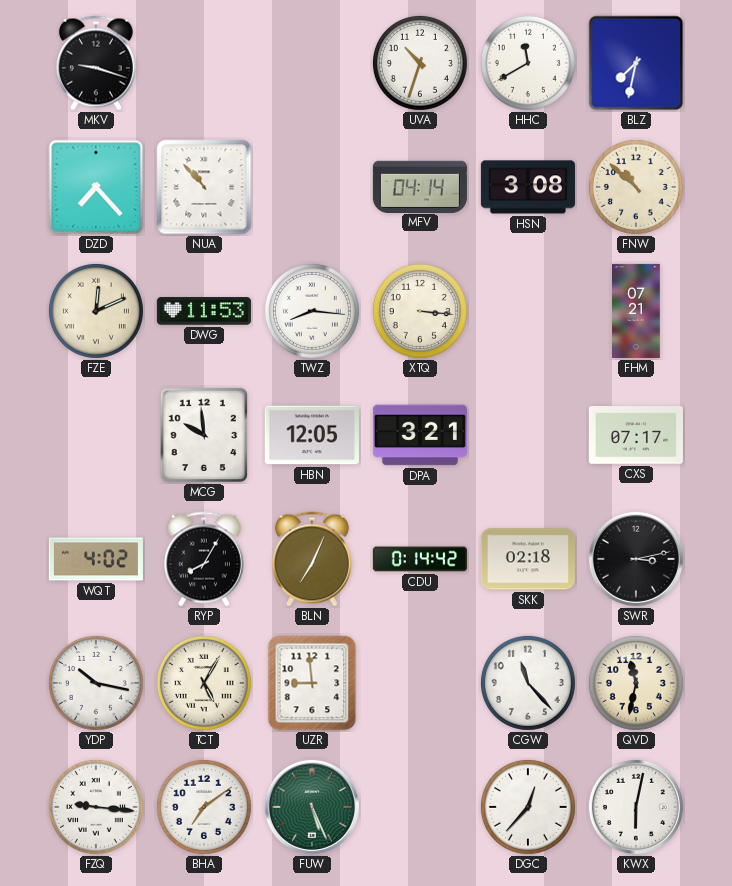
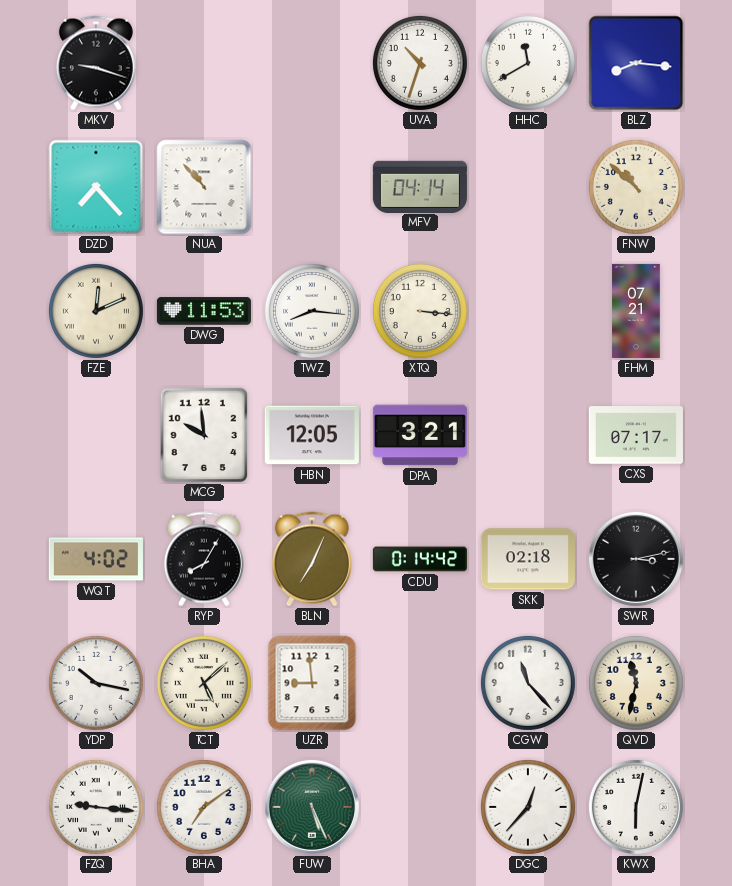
BLZ: 7:32 -> 8:16
HSN: 3:08 -> none
TCT: 5:05 -> 5:08
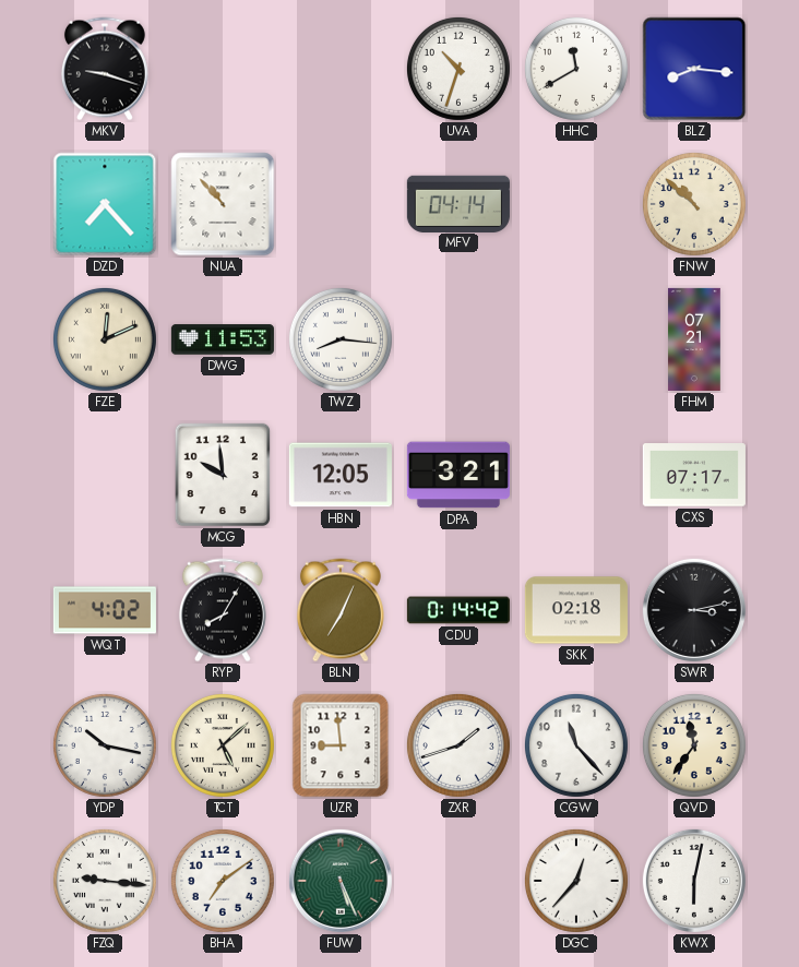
XTQ: 3:16 -> none
ZXR: none -> 1:42
QVD: 11:32 -> 11:36
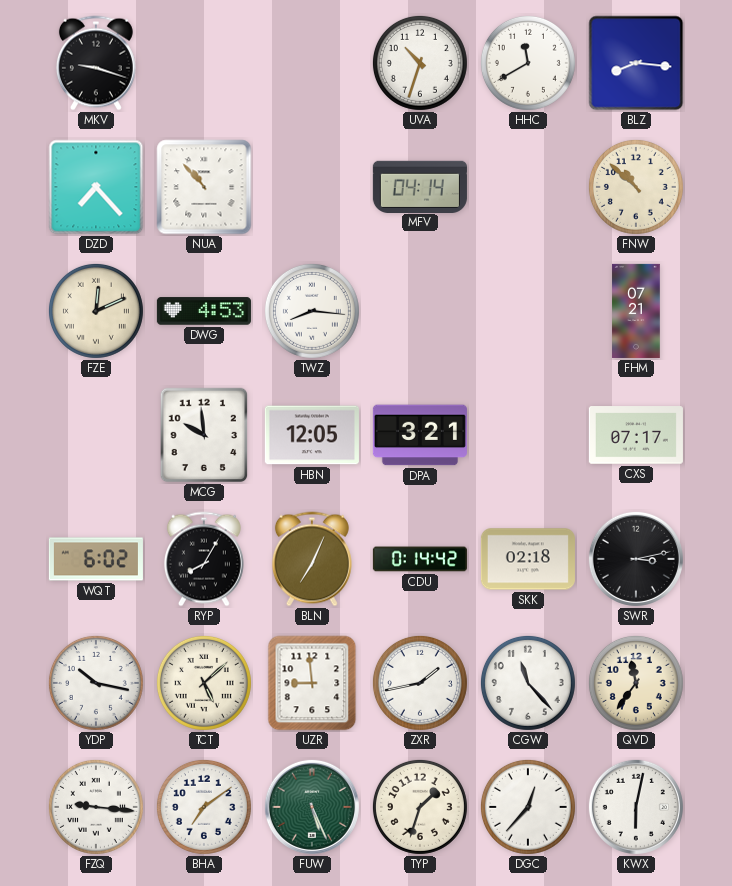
DWG: 11:53 -> 4:53
WQT: 4:02 -> 6:02
ZXR: 1:42 -> 1:43
TYP: none -> 1:33
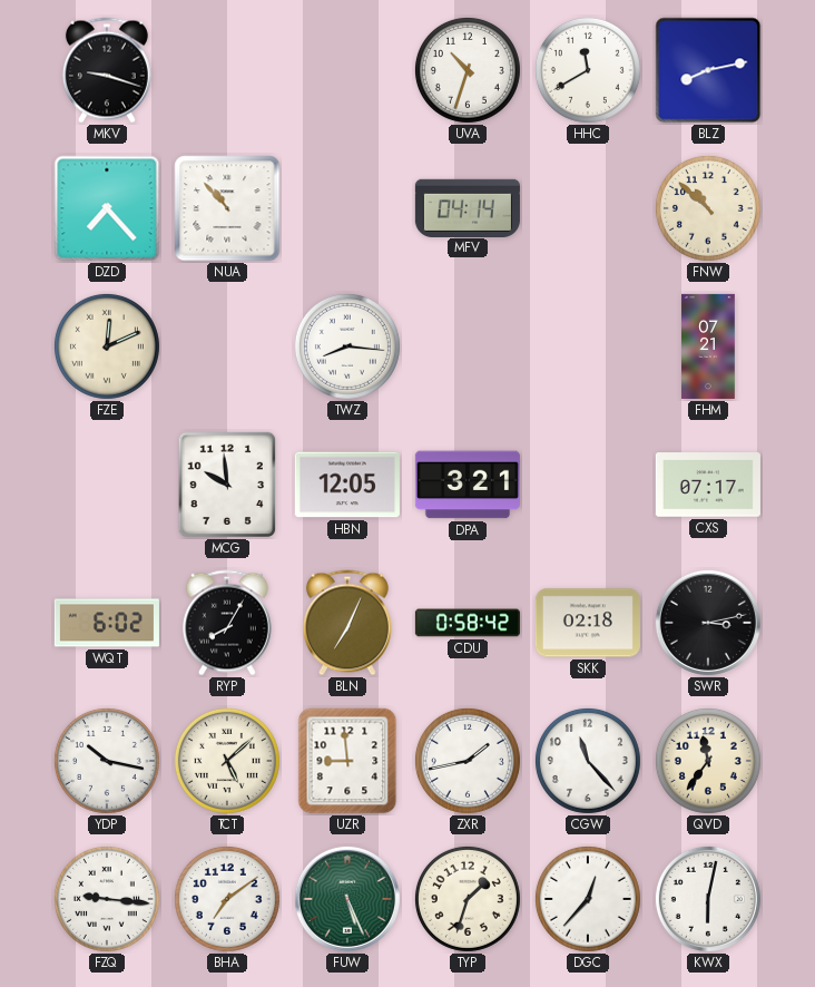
BLZ: 8:16 -> 8:13
DWG: 4:53 -> none
CDU: 0:14 -> 0:58
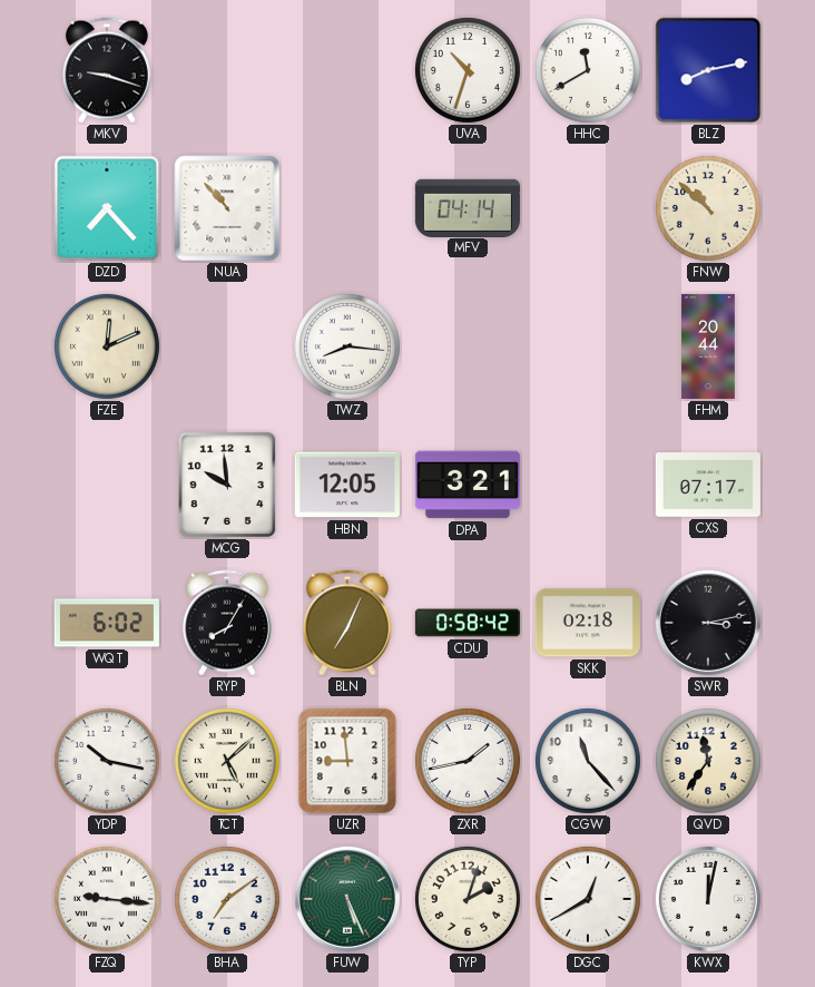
FHM: 07:21 -> 20:44
TYP: 1:33 -> 2:03
DGC: 12:37 -> 12:40
KWX: 6:02 -> 12:02
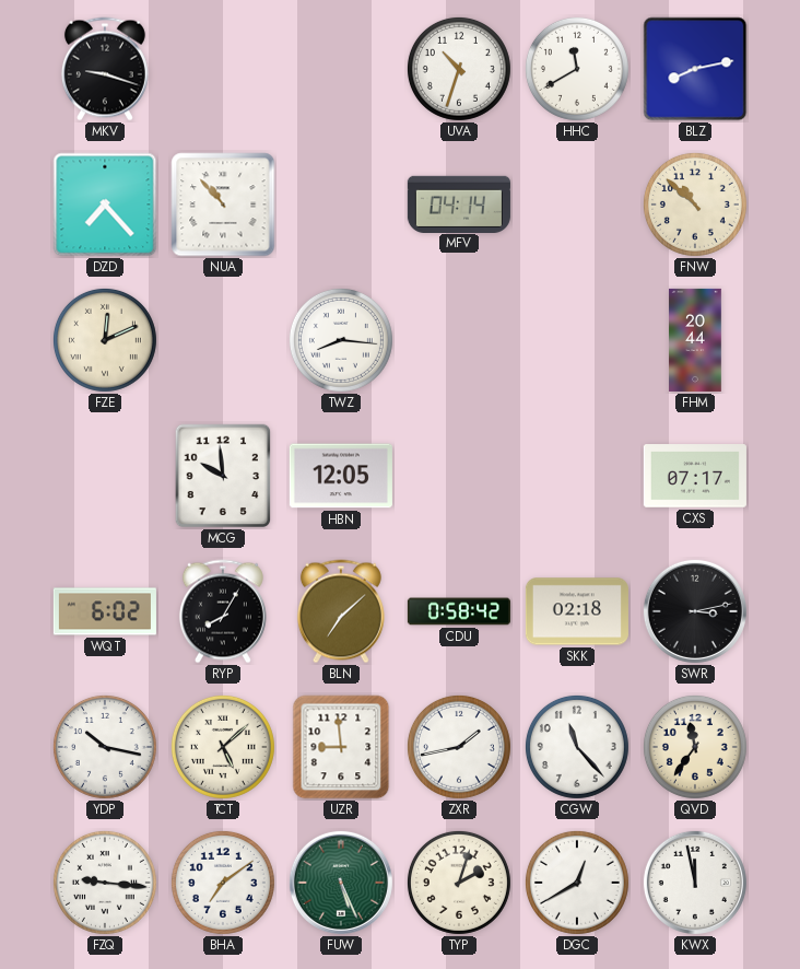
DPA: 3:21 -> none
BLN: 7:04 -> 7:08
KWX: 12:02 -> 11:58
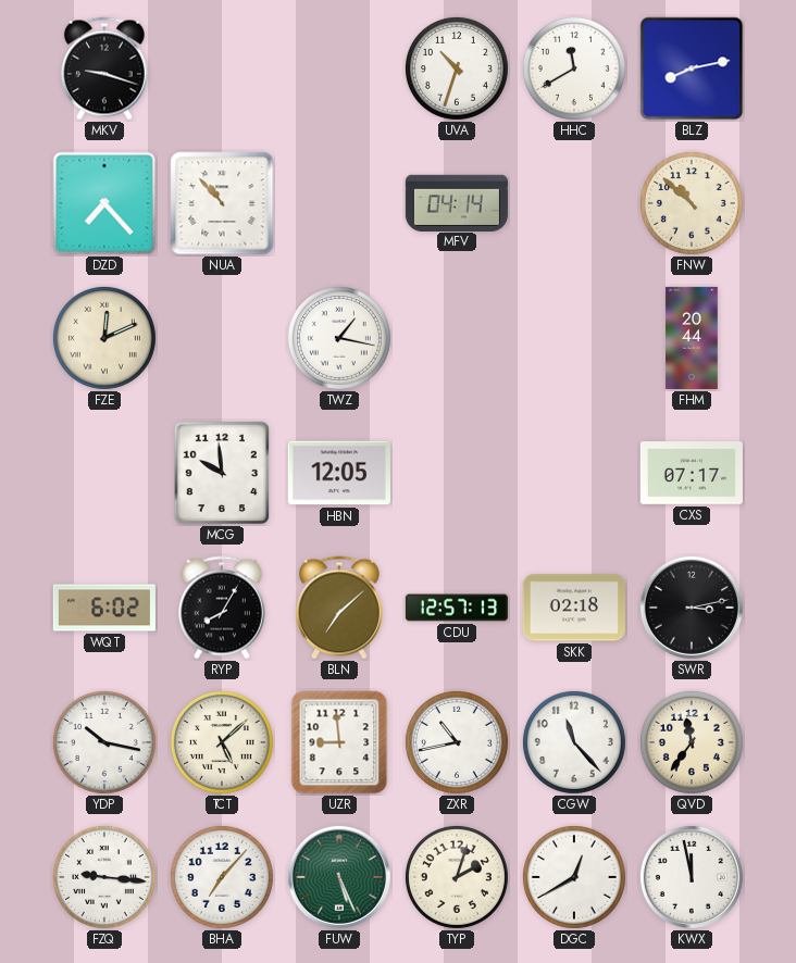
TWZ: 8:16 -> 1:17
CDU: 0:58 -> 12:57
ZXR: 1:43 -> 10:43
BHA: 7:09 -> 7:07
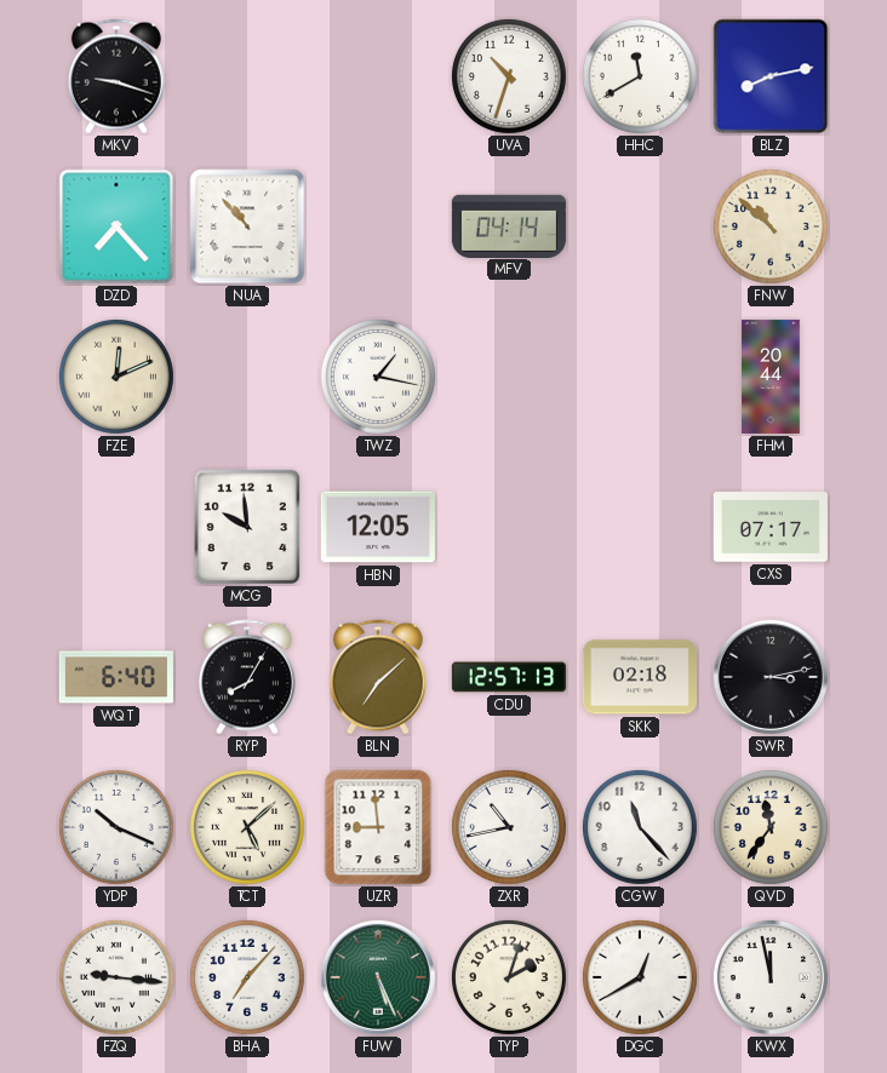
WQT: 6:02 -> 6:40
YDP: 10:17 -> 10:19
